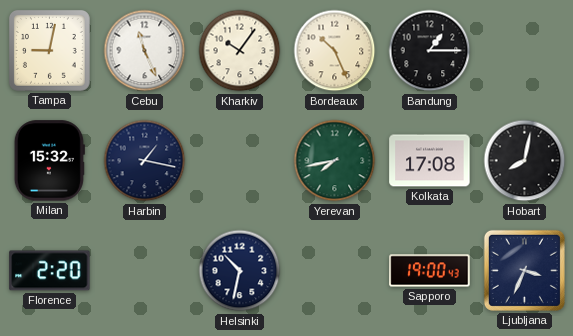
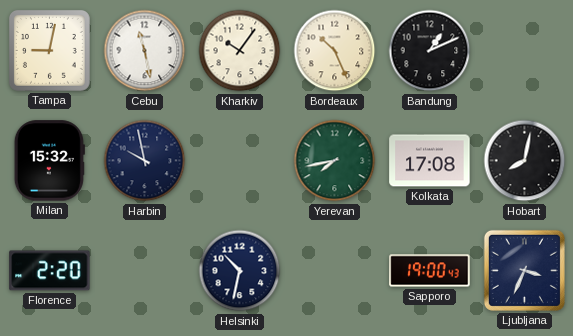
Cebu: 11:26 -> 11:28
Bandung: 1:15 -> 1:11
Harbin: 1:17 -> 9:58
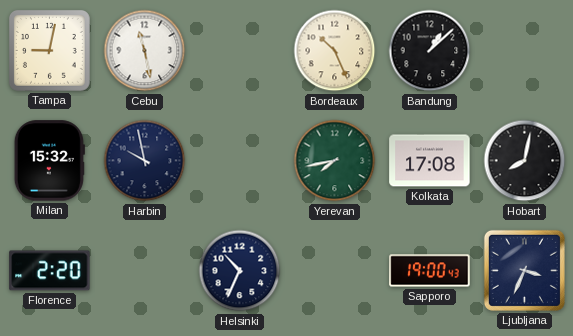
Kharkiv: 10:06 -> none
Bandung: 1:11 -> 1:08
Helsinki: 10:32 -> 10:34
